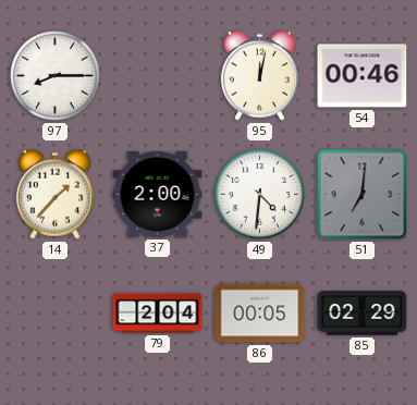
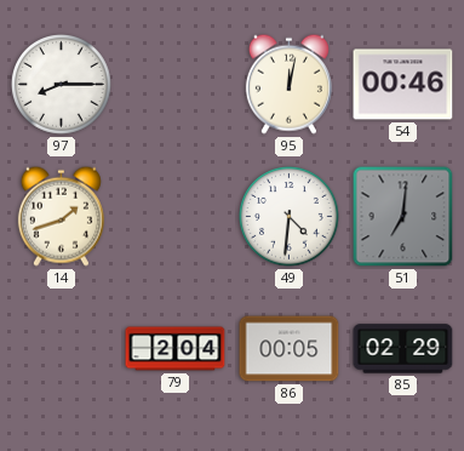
14: 1:37 -> 1:42
37: 2:00 -> none
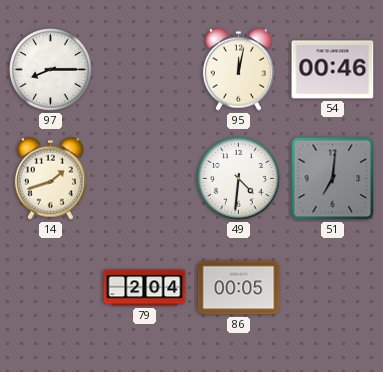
85: 02:29 -> none
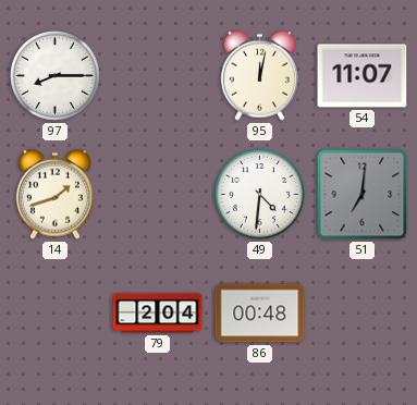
54: 00:46 -> 11:07
86: 00:05 -> 00:48
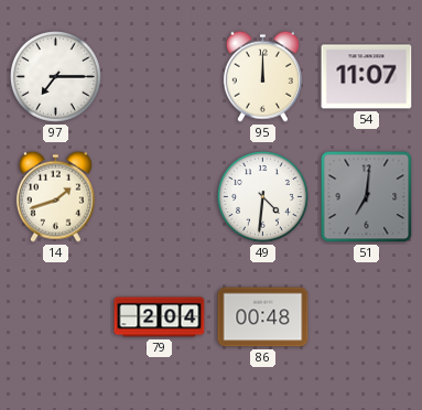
97: 8:15 -> 7:15
95: 12:02 -> 12:00
